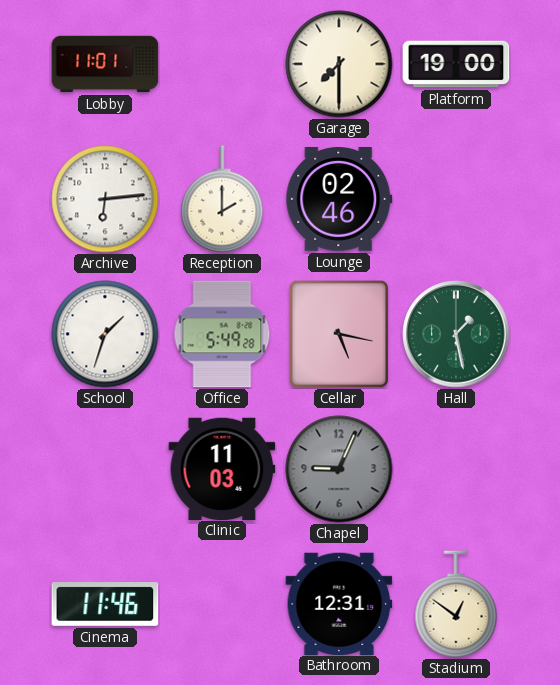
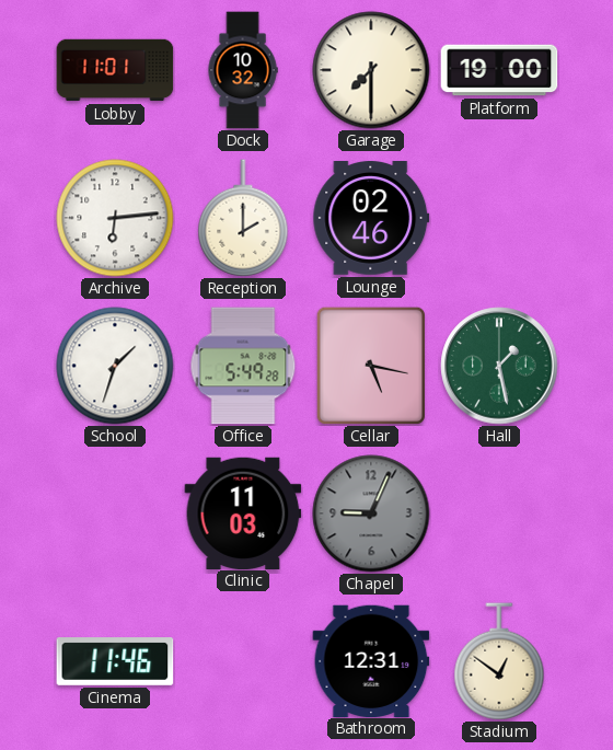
Dock: none -> 10:32
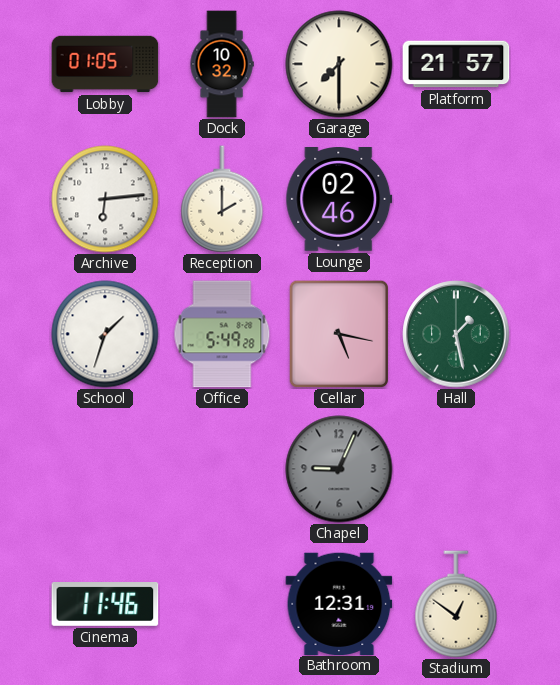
Lobby: 11:01 -> 01:05
Platform: 19:00 -> 21:57
Clinic: 11:03 -> none
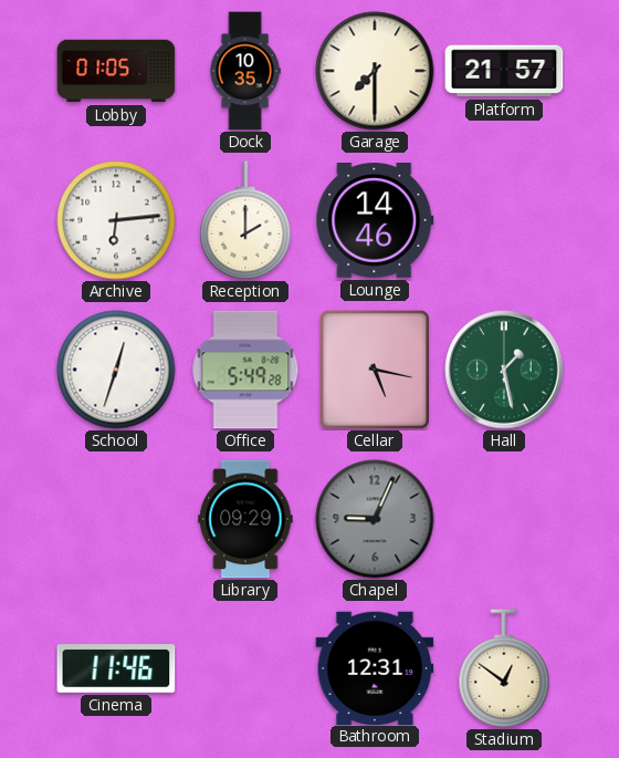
Dock: 10:32 -> 10:35
Lounge: 02:46 -> 14:46
School: 1:33 -> 12:33
Library: none -> 09:29
